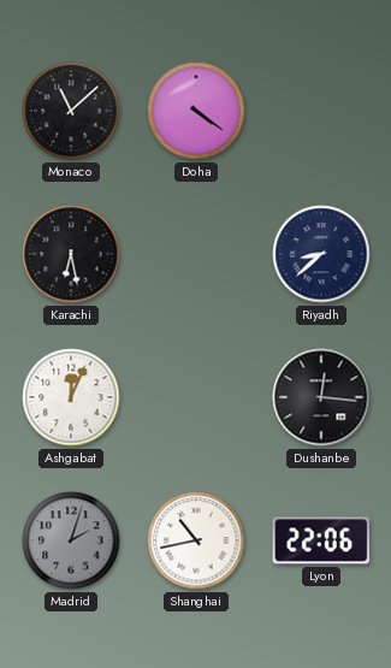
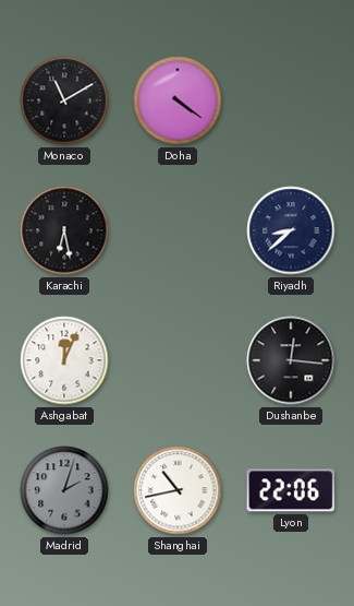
Monaco: 11:08 -> 11:10
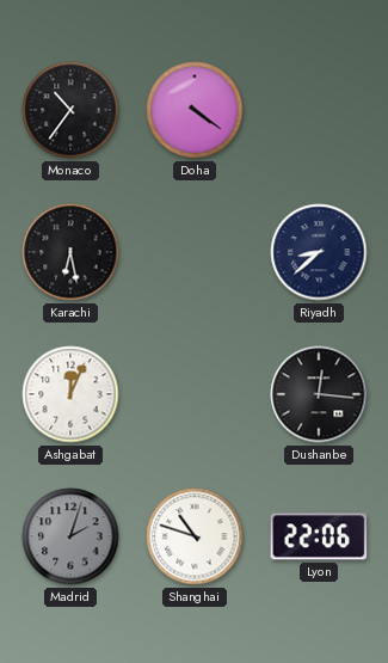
Monaco: 11:10 -> 10:36
Shanghai: 10:43 -> 10:48
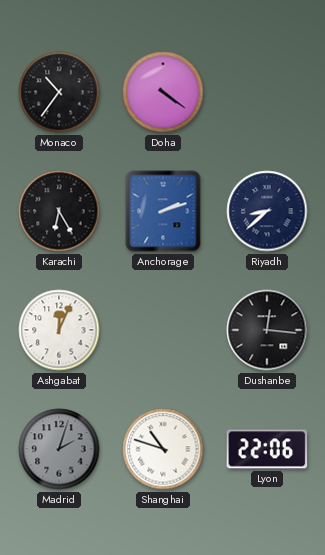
Karachi: 6:28 -> 6:25
Anchorage: none -> 2:12
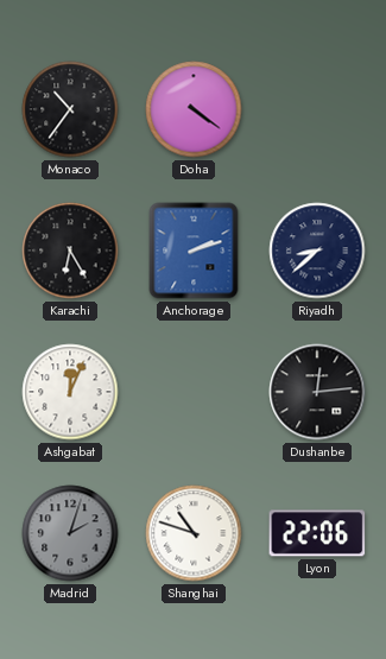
Dushanbe: 12:16 -> 12:14
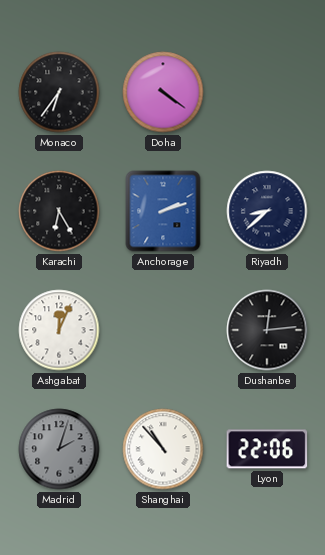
Monaco: 10:36 -> 6:36
Shanghai: 10:48 -> 10:53
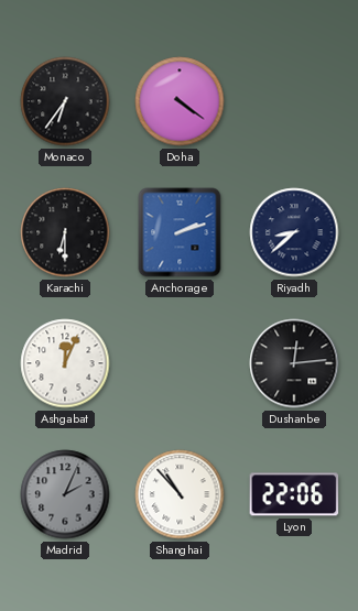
Karachi: 6:25 -> 6:30
Madrid: 2:03 -> 2:04
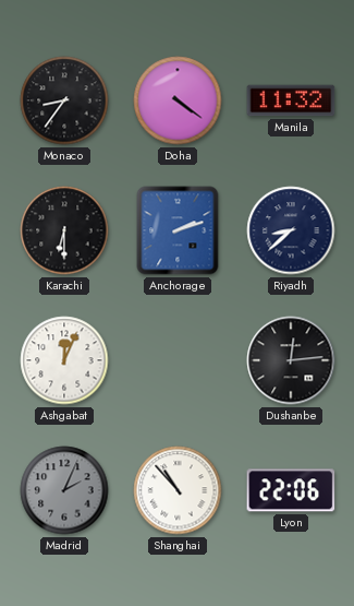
Monaco: 6:36 -> 8:36
Manila: none -> 11:32
